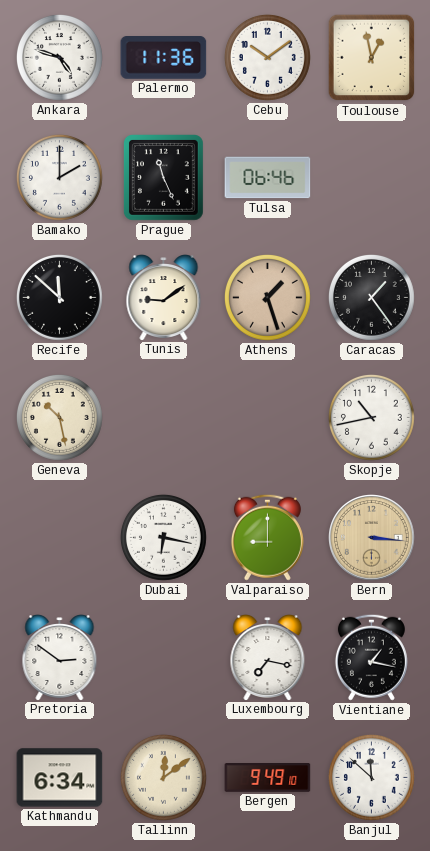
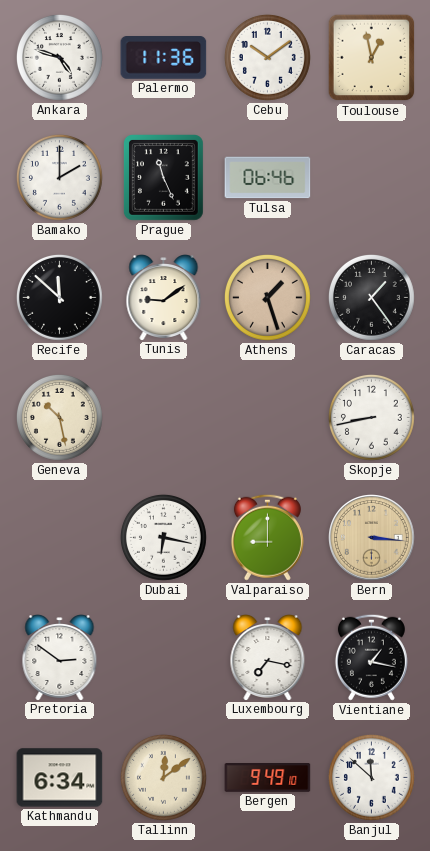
Skopje: 10:43 -> 8:43
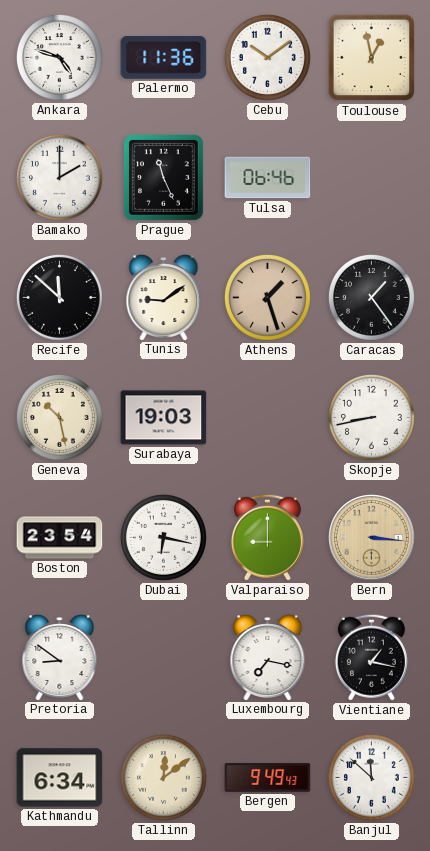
Surabaya: none -> 19:03
Boston: none -> 23:54
Pretoria: 2:51 -> 8:51
Bergen: 9:49:10 -> 9:49:43
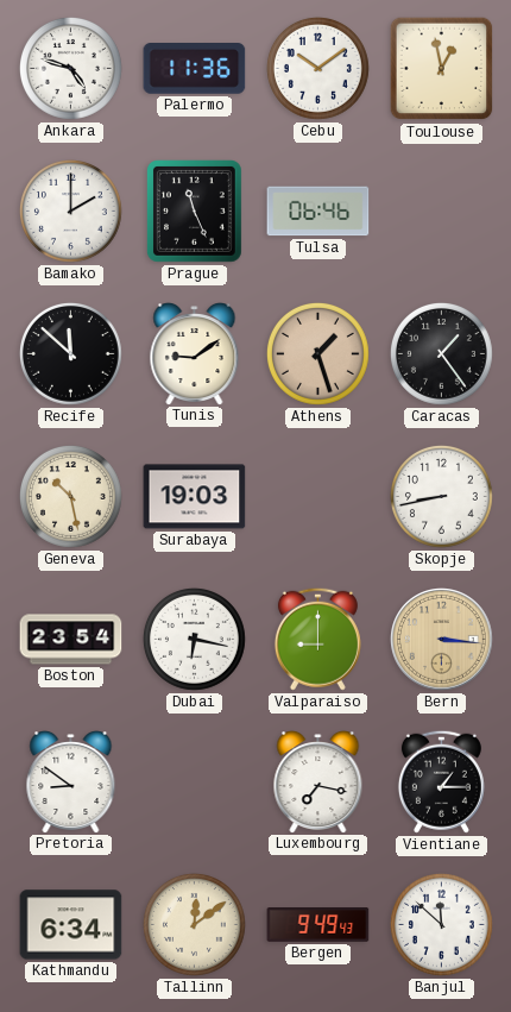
Vientiane: 1:17 -> 1:15
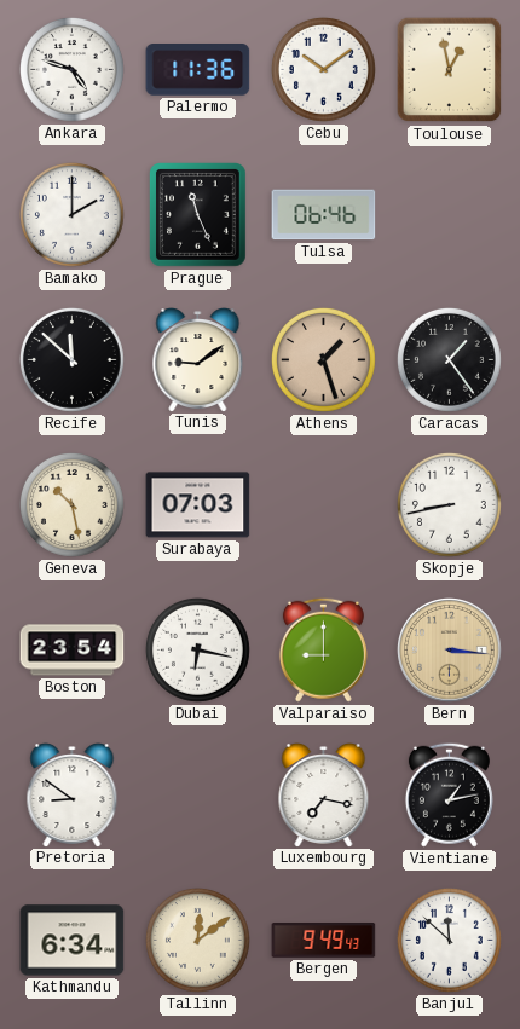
Surabaya: 19:03 -> 07:03
Vientiane: 1:15 -> 1:13
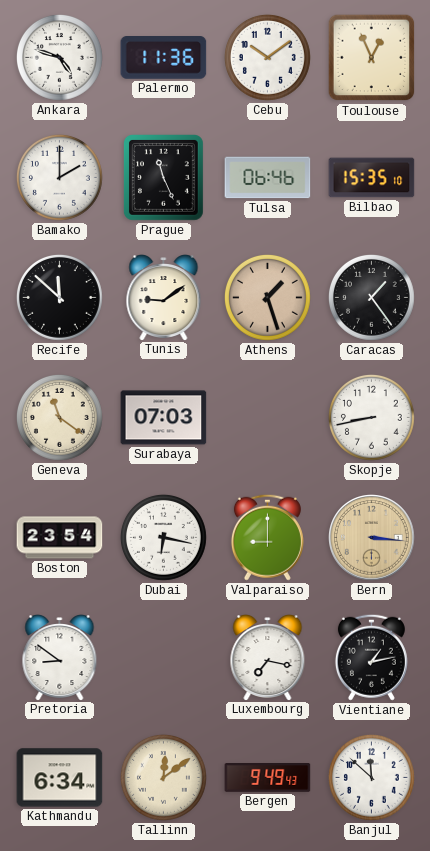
Toulouse: 12:58 -> 12:56
Bilbao: none -> 15:35
Geneva: 10:28 -> 11:21
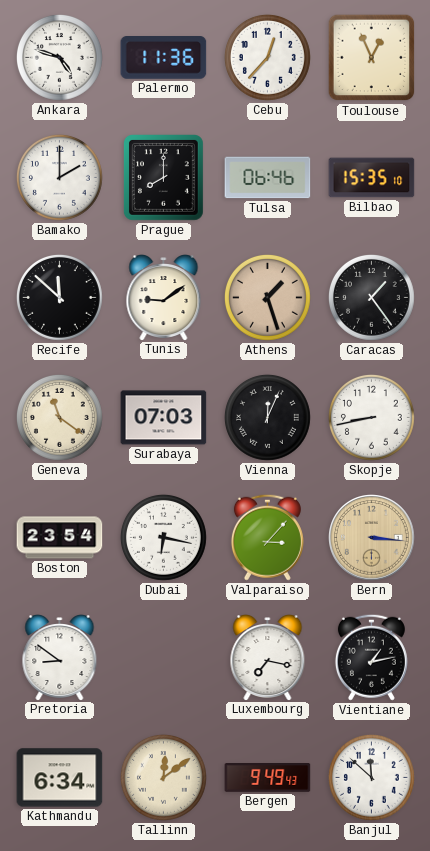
Cebu: 10:09 -> 12:37
Prague: 11:26 -> 8:00
Vienna: none -> 12:04
Valparaiso: 9:00 -> 3:07
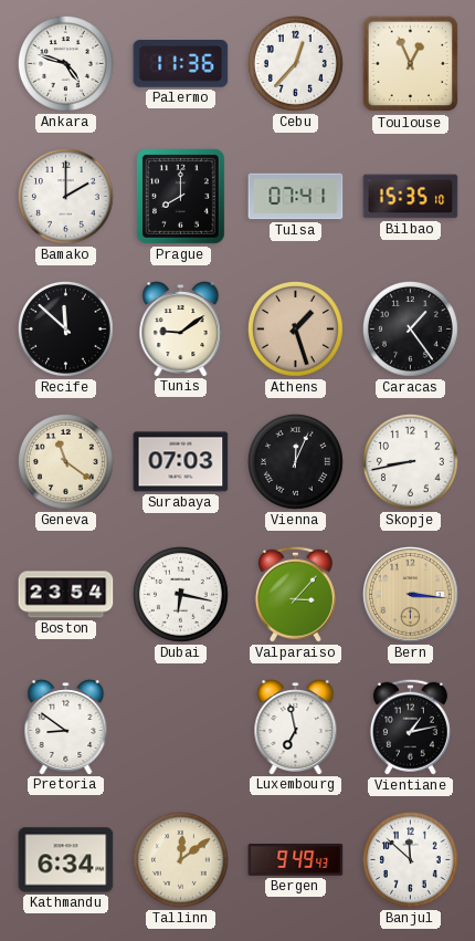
Tulsa: 06:46 -> 07:41
Luxembourg: 7:17 -> 6:58
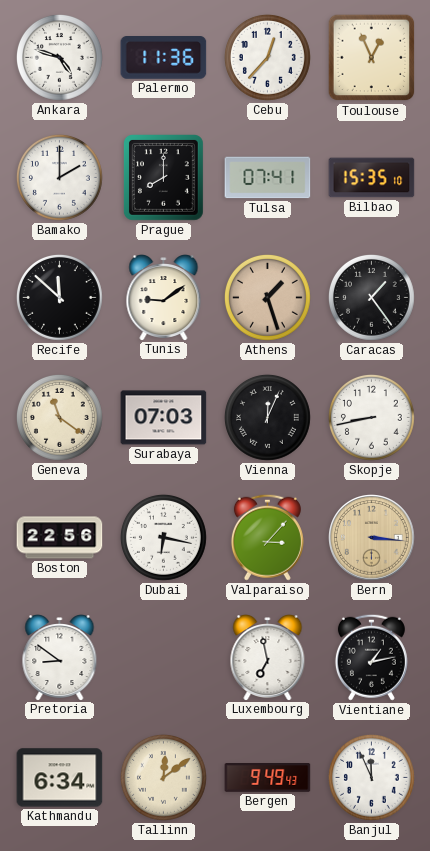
Boston: 23:54 -> 22:56
Banjul: 11:52 -> 11:56
